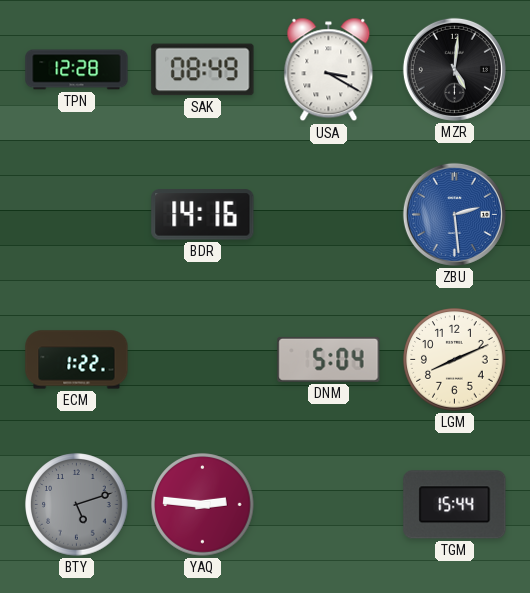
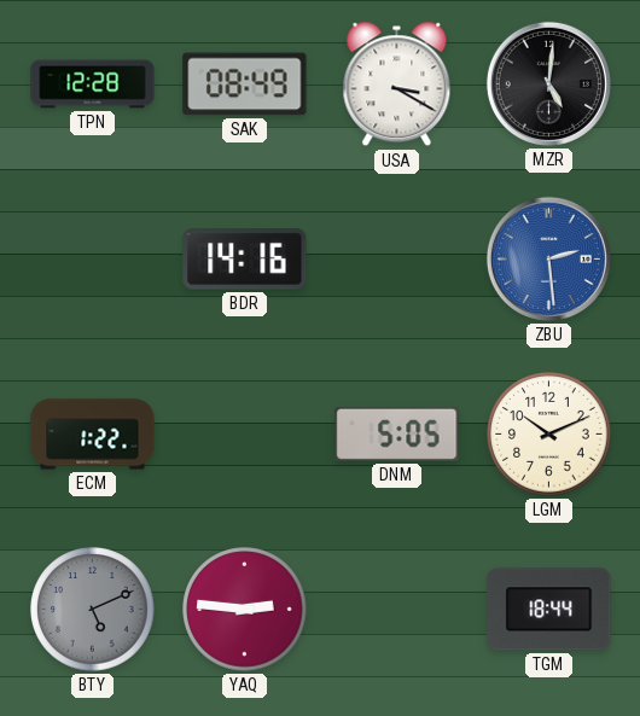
DNM: 5:04 -> 5:05
LGM: 8:11 -> 10:11
BTY: 5:12 -> 5:11
TGM: 15:44 -> 18:44
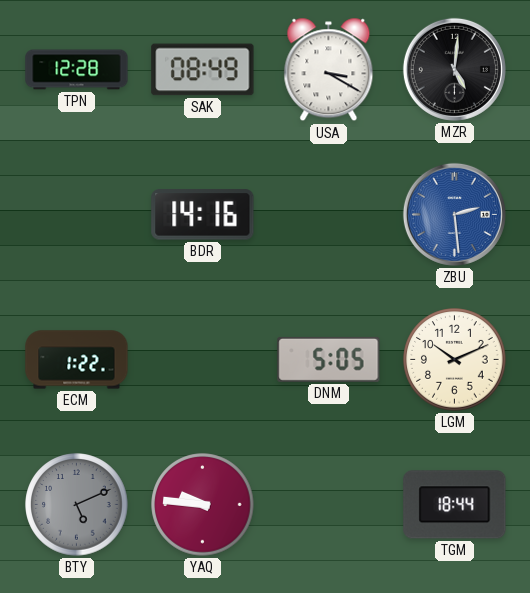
YAQ: 2:46 -> 9:46
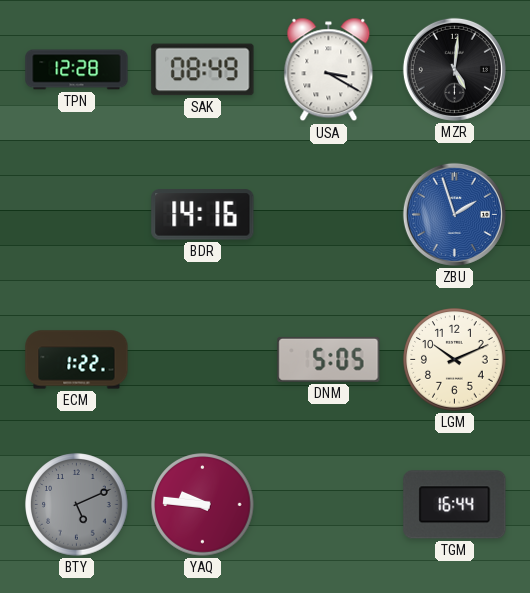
ZBU: 2:29 -> 1:57
TGM: 18:44 -> 16:44
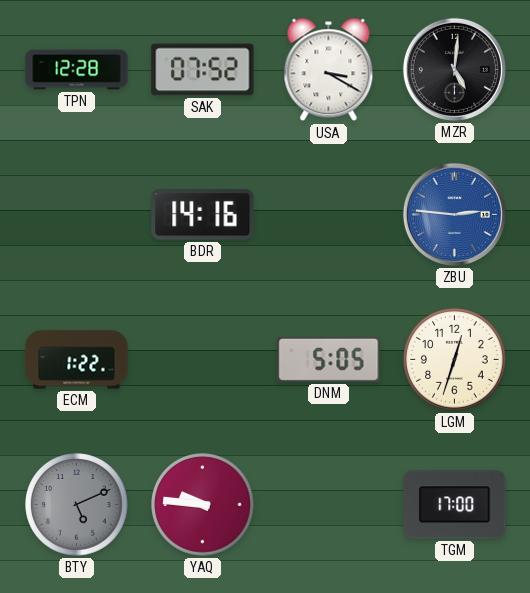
SAK: 08:49 -> 07:52
ZBU: 1:57 -> 2:46
LGM: 10:11 -> 12:33
TGM: 16:44 -> 17:00
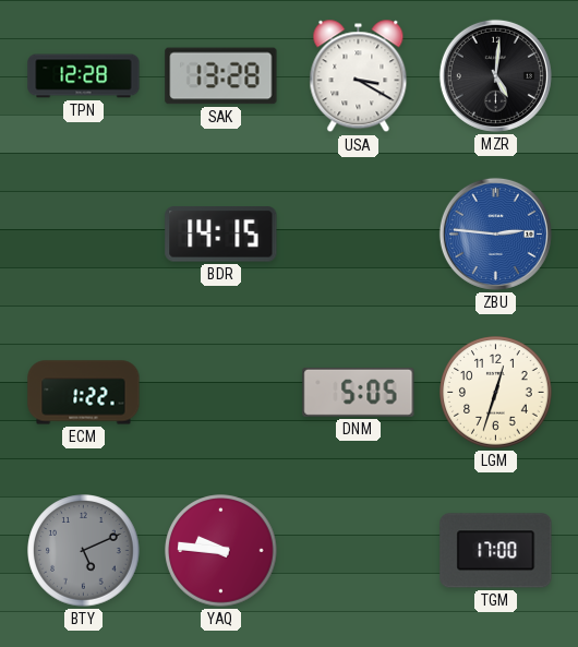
SAK: 07:52 -> 13:28
BDR: 14:16 -> 14:15
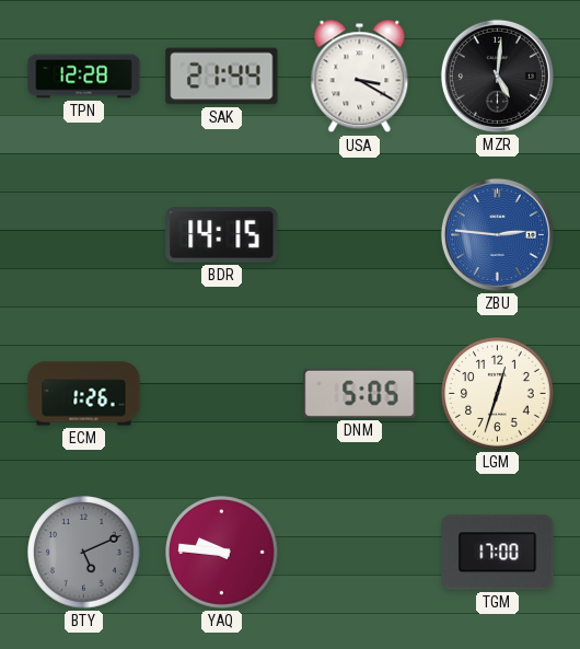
SAK: 13:28 -> 21:44
ECM: 1:22 -> 1:26
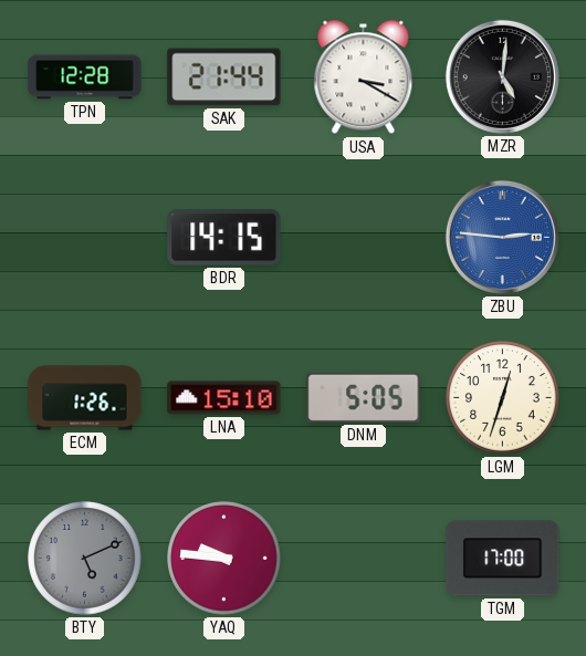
LNA: none -> 15:10
